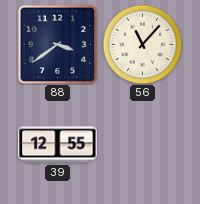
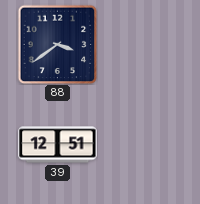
56: 11:07 -> none
39: 12:55 -> 12:51
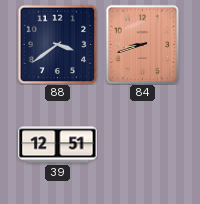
84: none -> 8:42
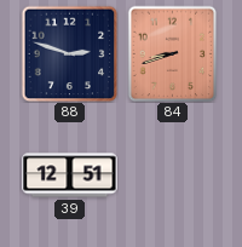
88: 3:39 -> 2:48
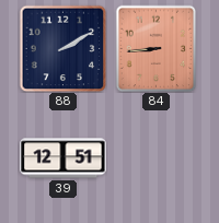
88: 2:48 -> 2:10
84: 8:42 -> 8:44
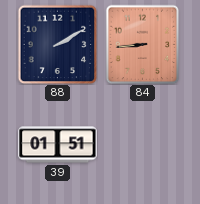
39: 12:51 -> 01:51
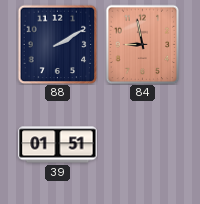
84: 8:44 -> 8:58
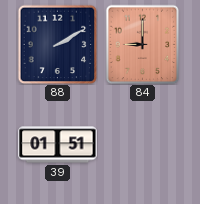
84: 8:58 -> 9:00
